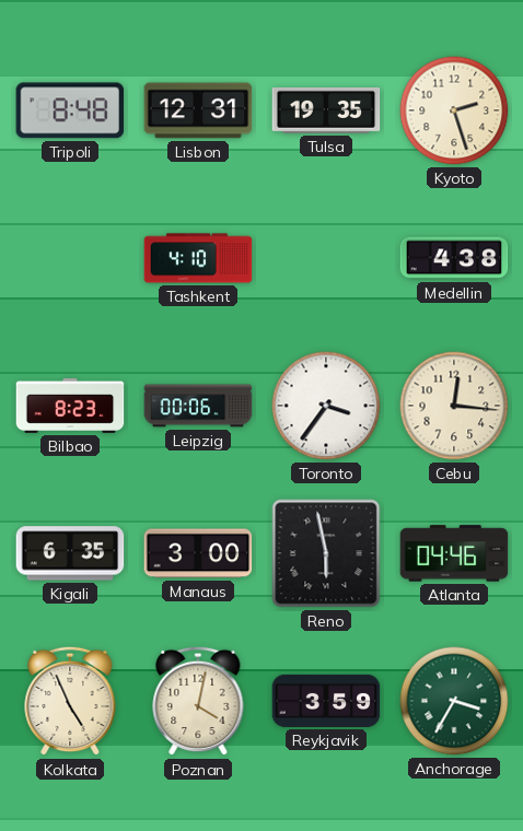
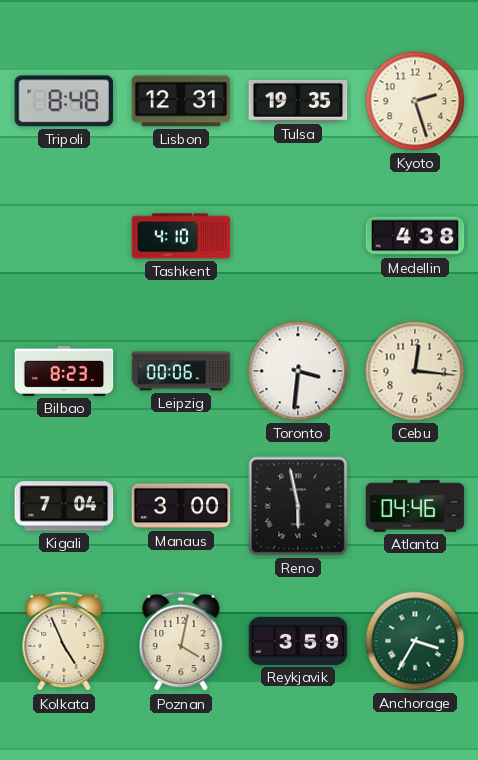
Toronto: 3:36 -> 3:31
Kigali: 6:35 -> 7:04
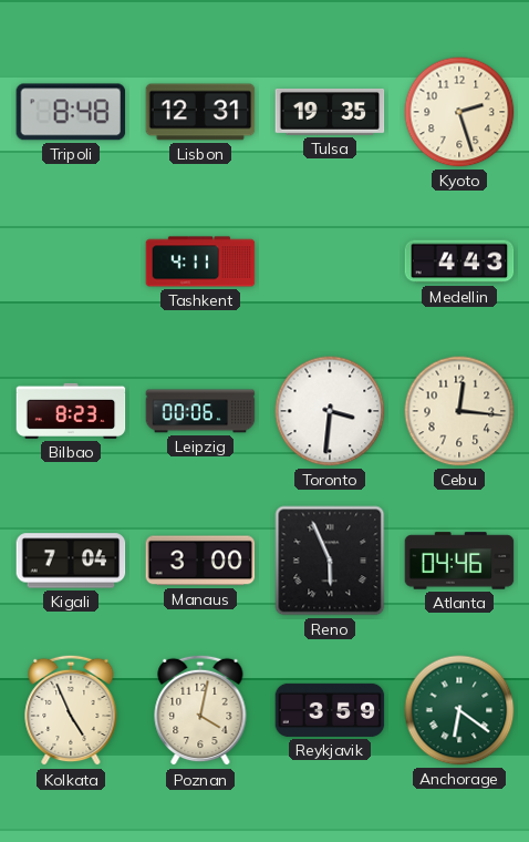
Tashkent: 4:10 -> 4:11
Medellin: 4:38 -> 4:43
Reno: 5:58 -> 5:56
Anchorage: 3:35 -> 6:21
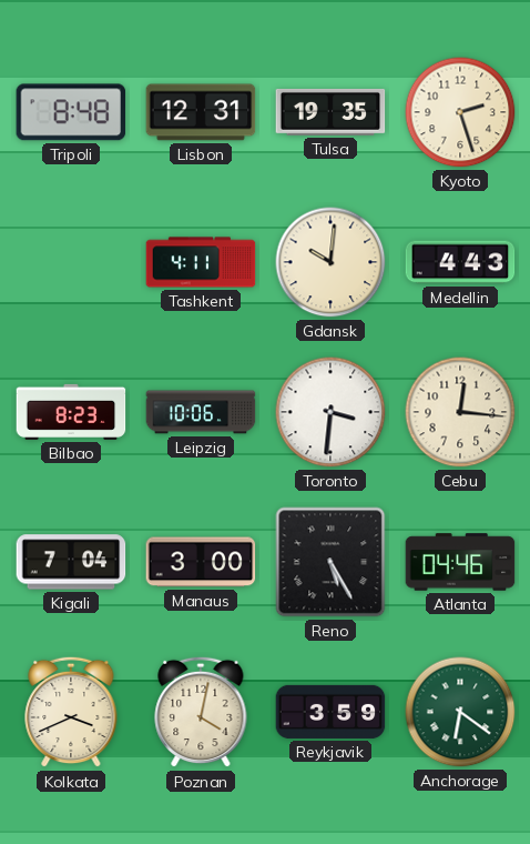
Gdansk: none -> 10:01
Leipzig: 00:06 -> 10:06
Reno: 5:56 -> 5:25
Kolkata: 4:56 -> 3:41
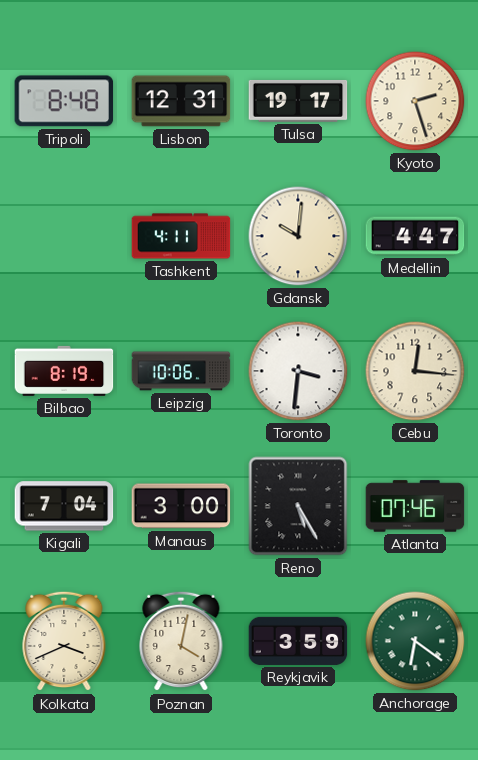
Tulsa: 19:35 -> 19:17
Medellin: 4:43 -> 4:47
Bilbao: 8:23 -> 8:19
Atlanta: 04:46 -> 07:46
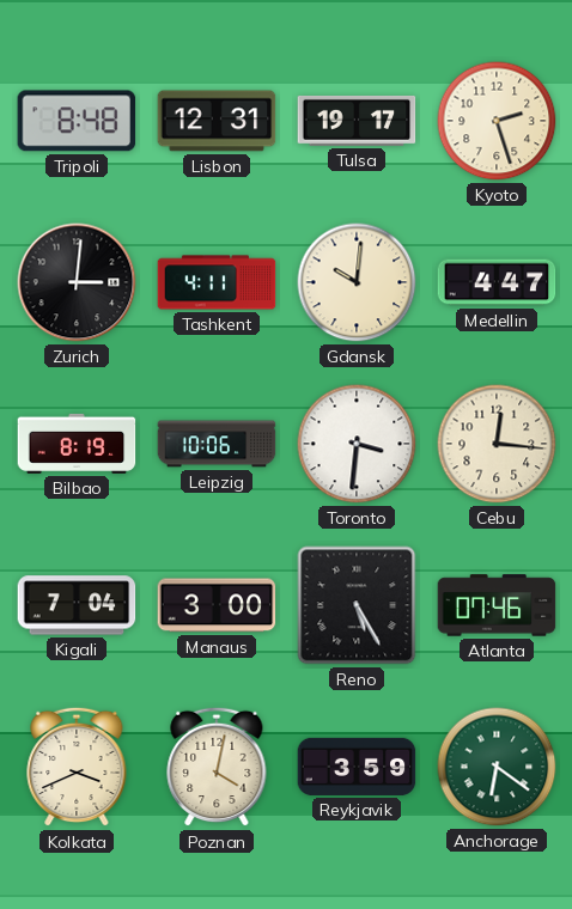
Zurich: none -> 3:01
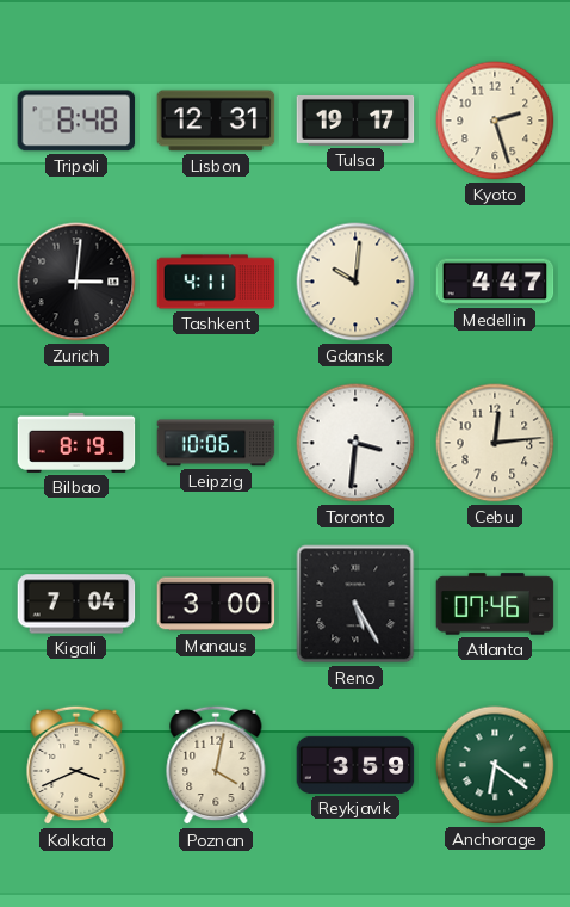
Cebu: 12:16 -> 12:14
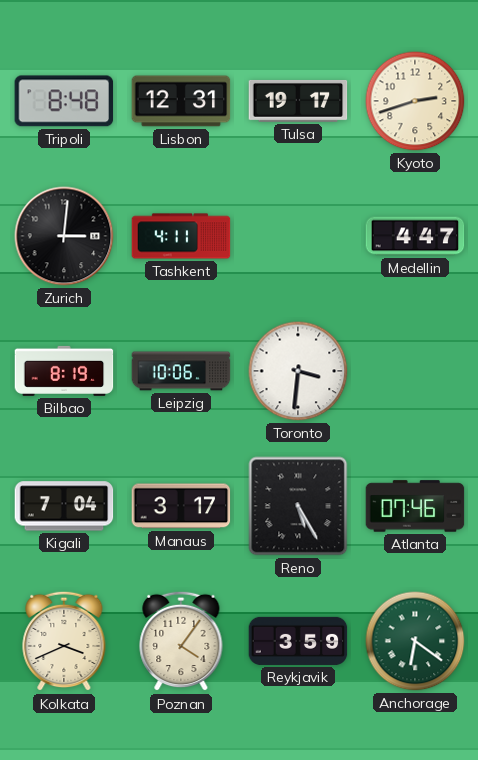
Kyoto: 2:27 -> 2:42
Gdansk: 10:01 -> none
Cebu: 12:14 -> none
Manaus: 3:00 -> 3:17
Poznan: 4:02 -> 4:06
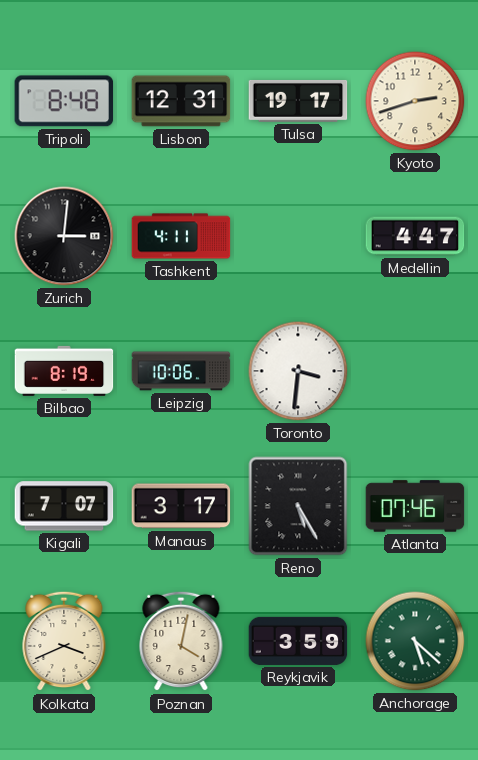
Kigali: 7:04 -> 7:07
Poznan: 4:06 -> 4:02
Anchorage: 6:21 -> 5:22
